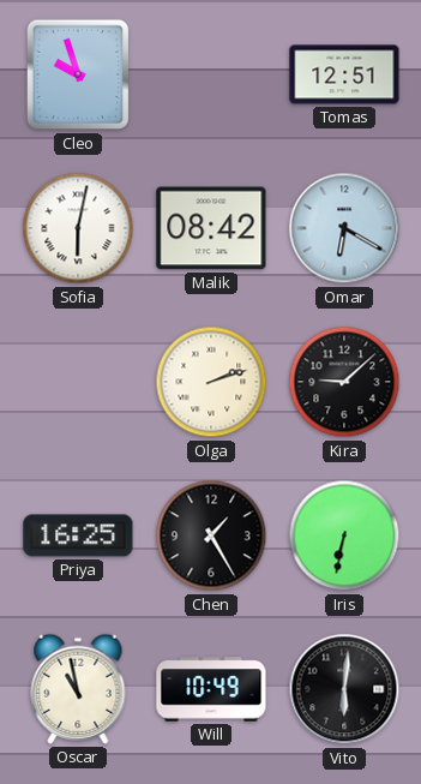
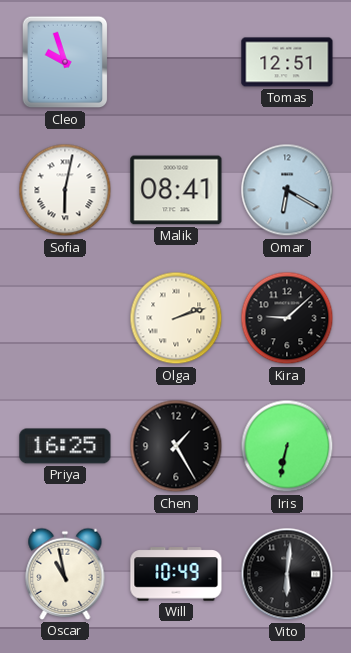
Malik: 08:42 -> 08:41
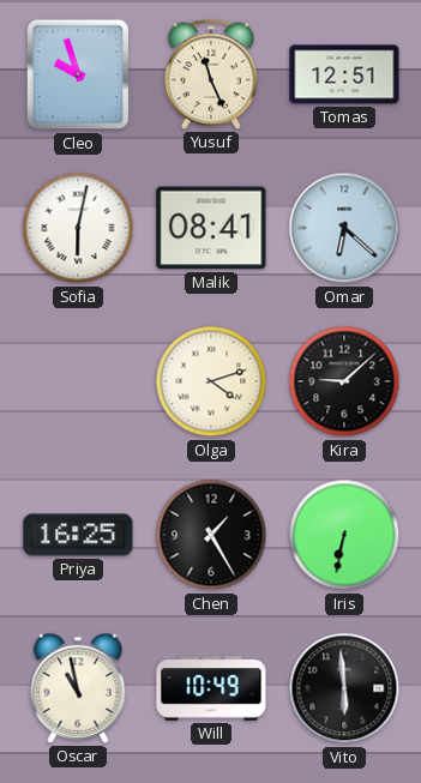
Yusuf: none -> 11:26
Omar: 6:20 -> 6:22
Olga: 2:12 -> 4:12
Vito: 6:01 -> 5:59
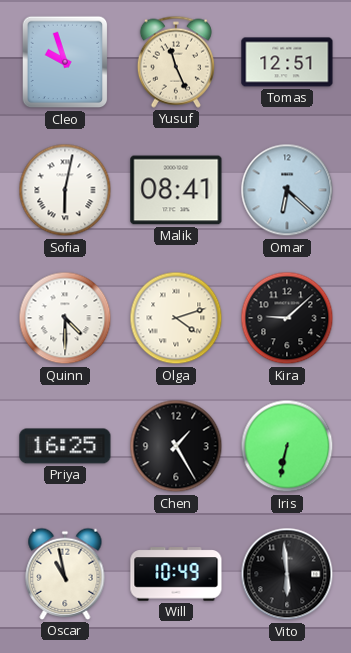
Quinn: none -> 4:30
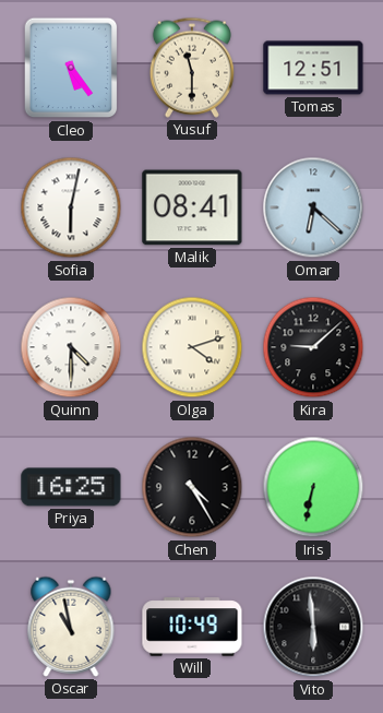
Cleo: 9:57 -> 5:24
Yusuf: 11:26 -> 11:30
Chen: 1:25 -> 4:25
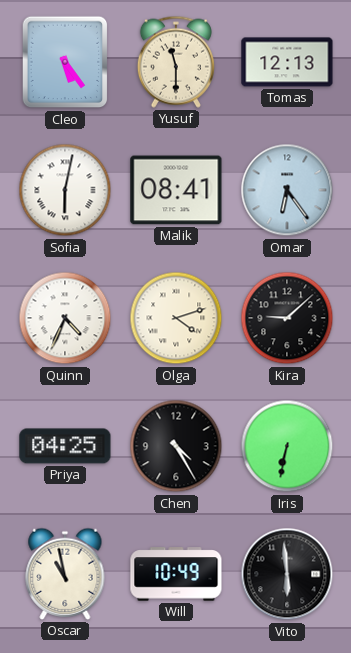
Tomas: 12:51 -> 12:13
Omar: 6:22 -> 6:24
Quinn: 4:30 -> 4:34
Priya: 16:25 -> 04:25
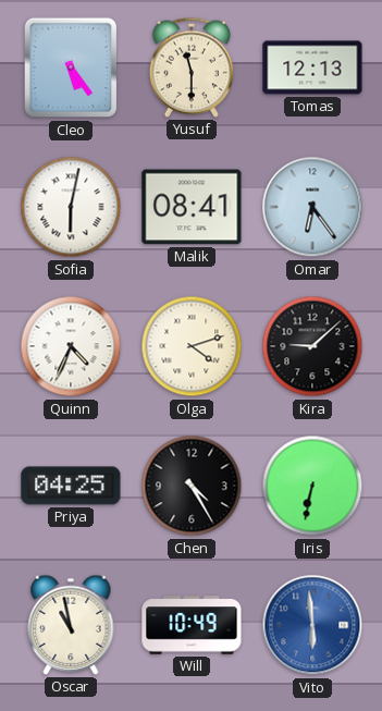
Vito dial: black -> blue
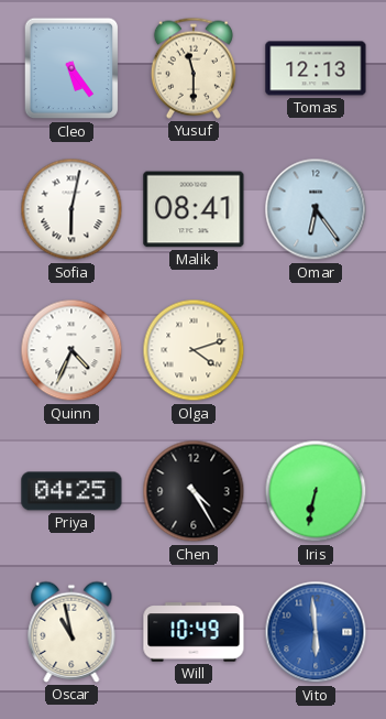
Kira: 9:08 -> none
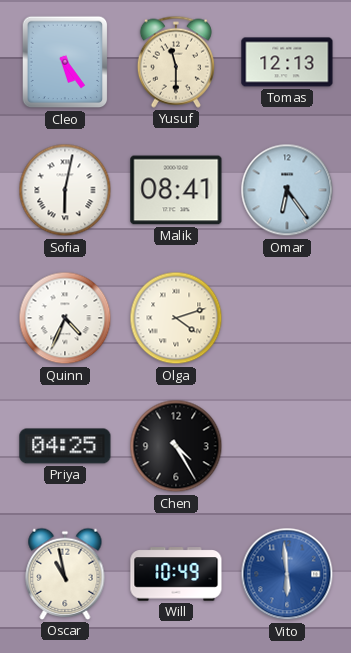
Iris: 6:32 -> none
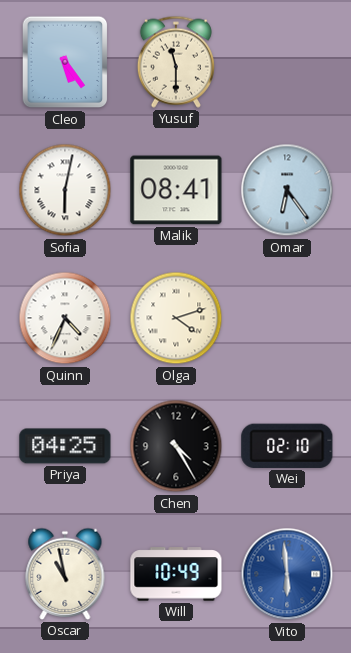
Tomas: 12:13 -> none
Wei: none -> 02:10
